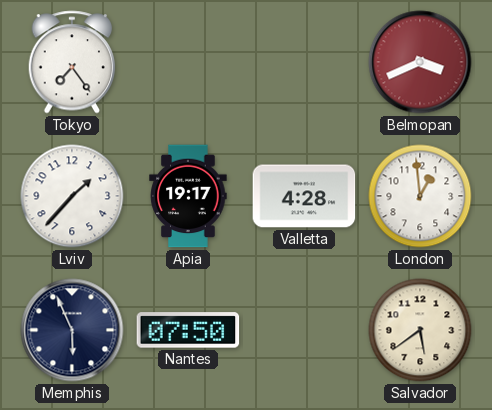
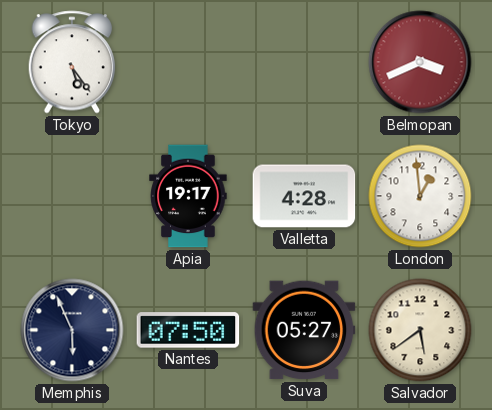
Tokyo: 7:24 -> 5:24
Lviv: 1:37 -> none
Suva: none -> 05:27
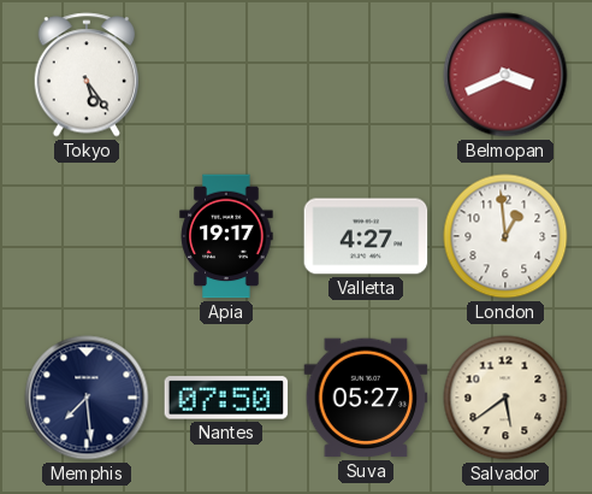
Valletta: 4:28 -> 4:27
Memphis: 5:56 -> 7:29
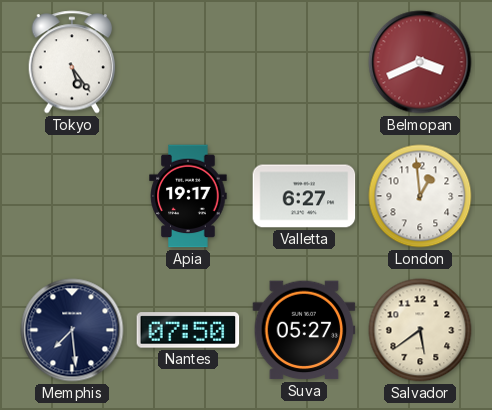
Valletta: 4:27 -> 6:27
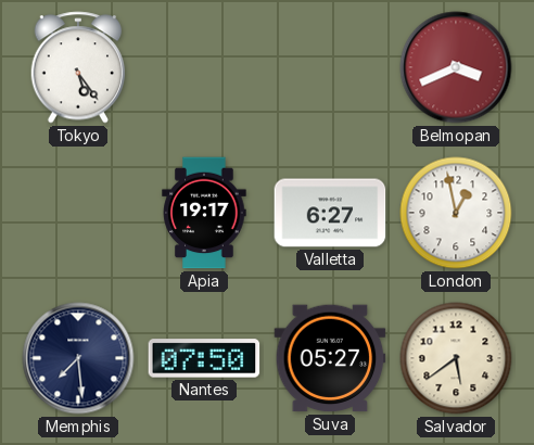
London: 12:59 -> 12:58
